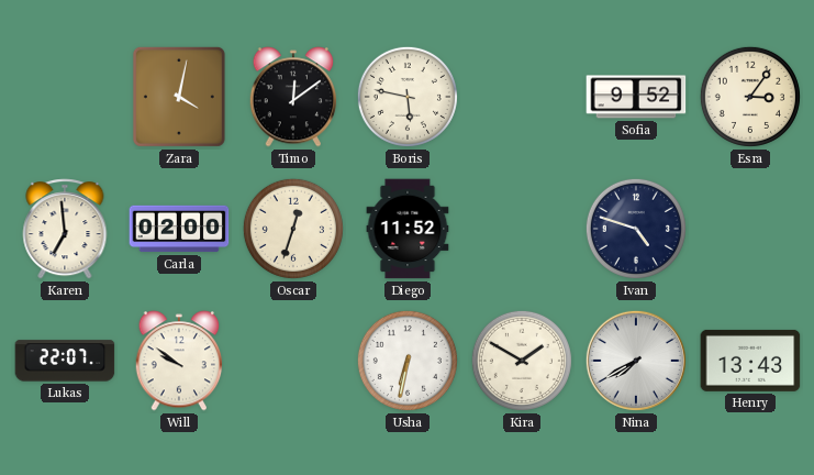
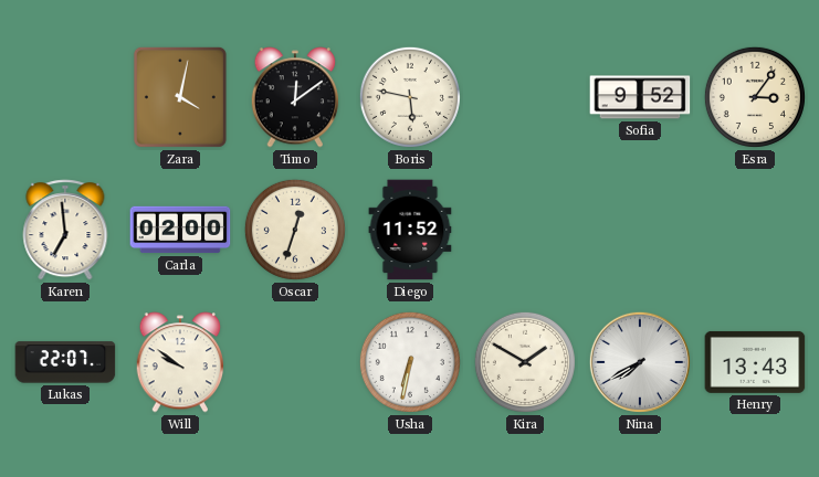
Ivan: 4:48 -> none
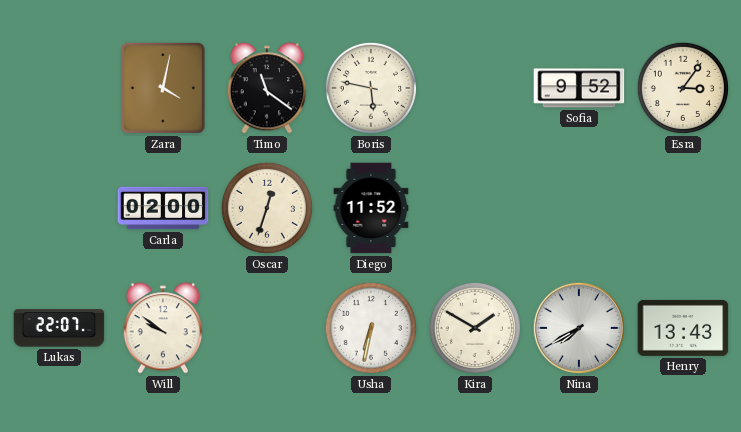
Timo: 12:09 -> 11:21
Karen: 6:59 -> none
